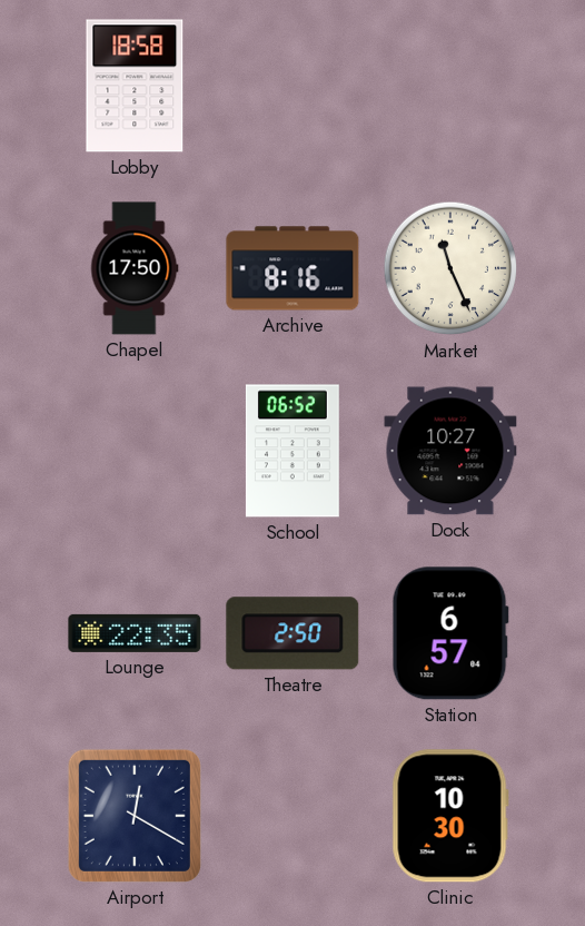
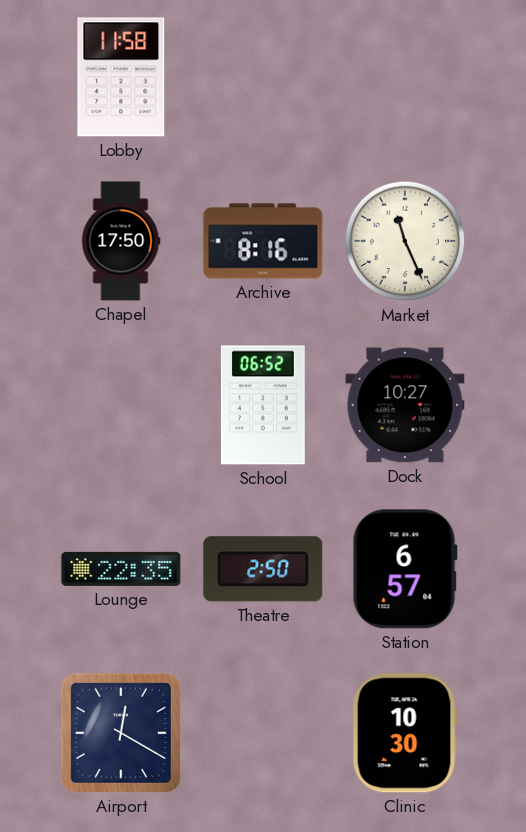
Lobby: 18:58 -> 11:58
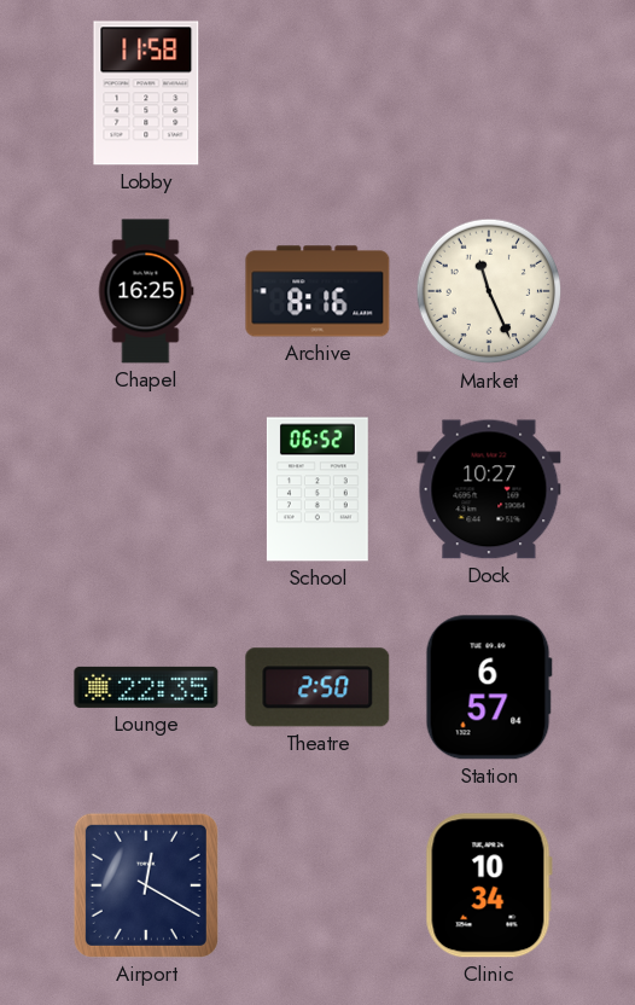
Chapel: 17:50 -> 16:25
Clinic: 10:30 -> 10:34
